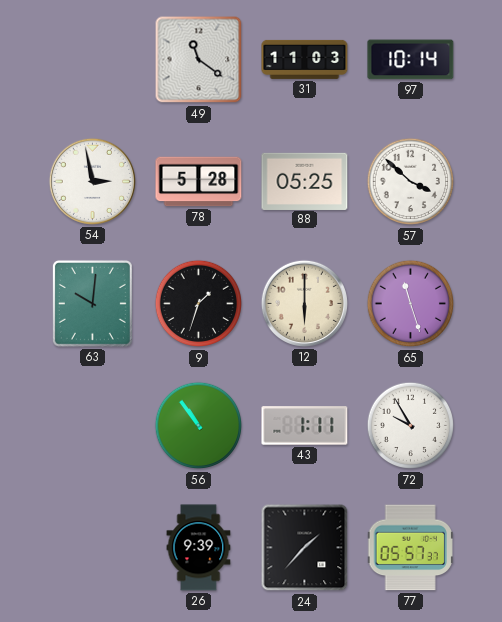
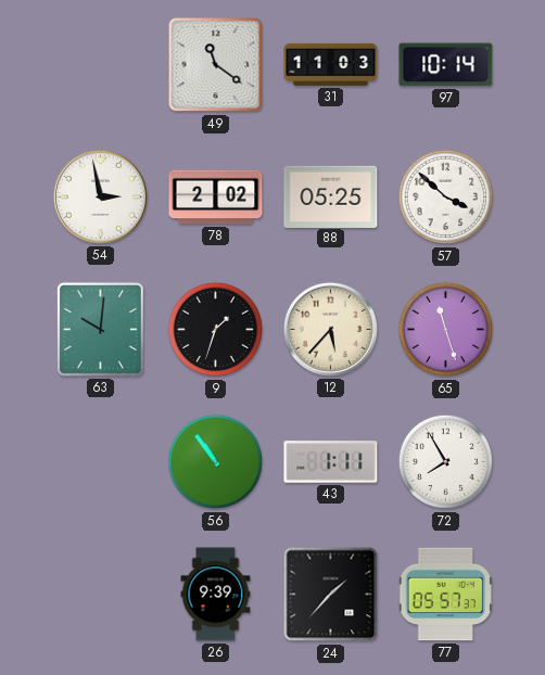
78: 5:28 -> 2:02
12: 6:00 -> 5:37
72: 9:55 -> 7:55
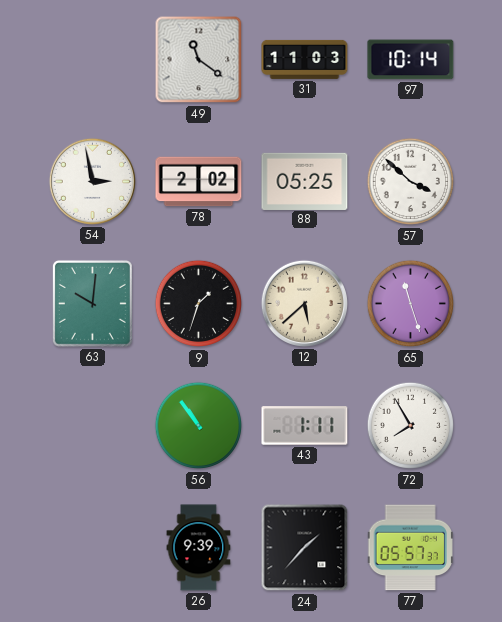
12: 5:37 -> 5:38
